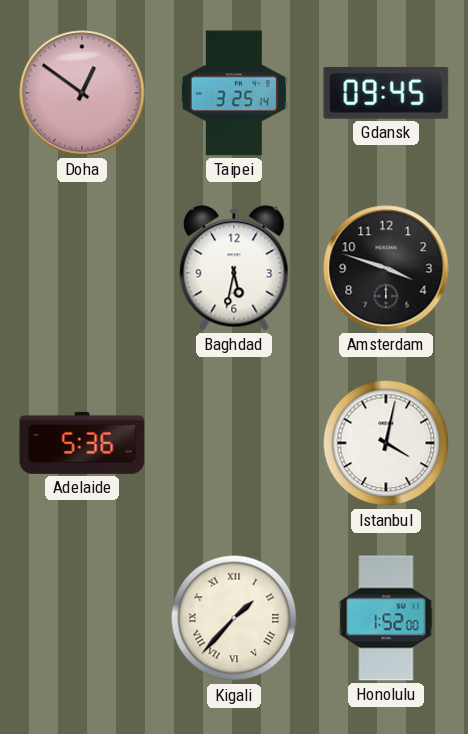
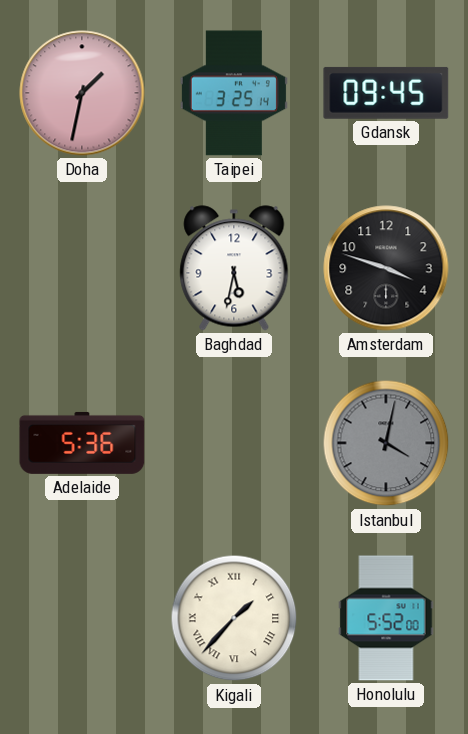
Doha: 12:51 -> 1:32
Istanbul dial: white -> grey
Honolulu: 1:52 -> 5:52
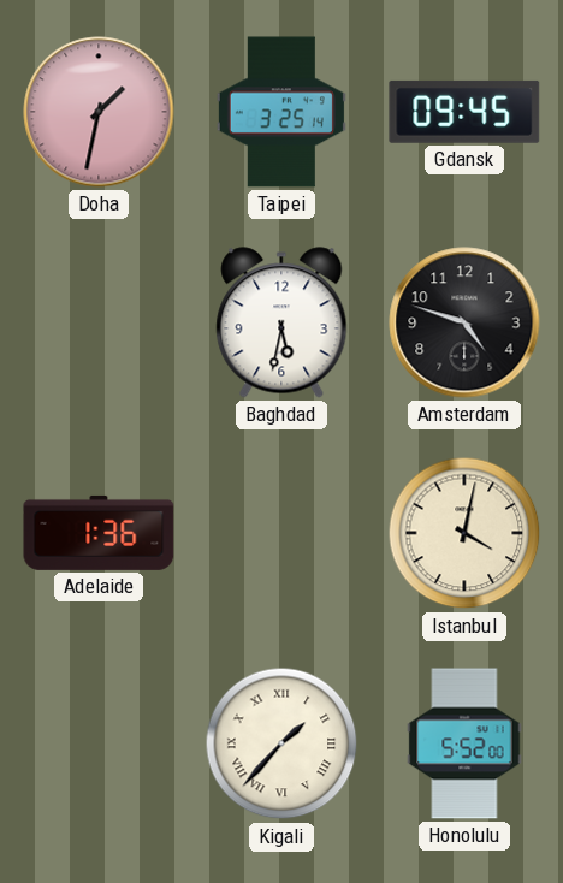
Amsterdam: 3:48 -> 4:48
Adelaide: 5:36 -> 1:36
Istanbul dial: grey -> cream
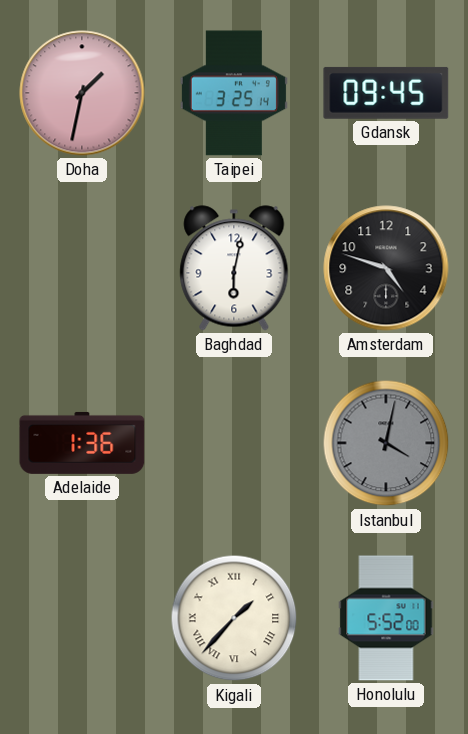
Baghdad: 5:32 -> 6:02
Istanbul dial: cream -> grey
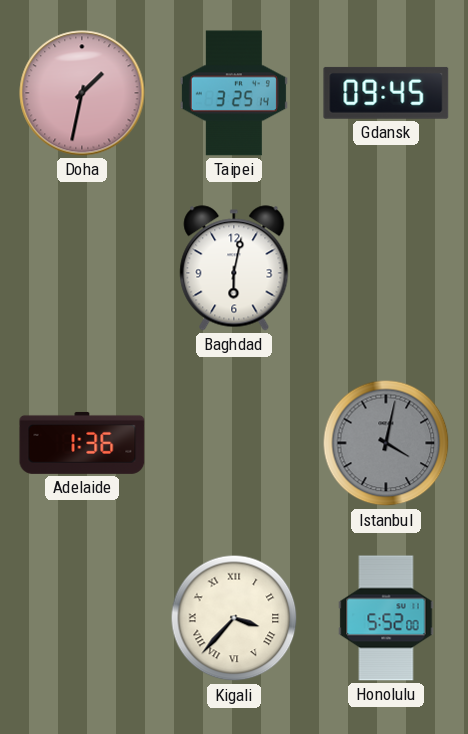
Amsterdam: 4:48 -> none
Kigali: 1:37 -> 3:37
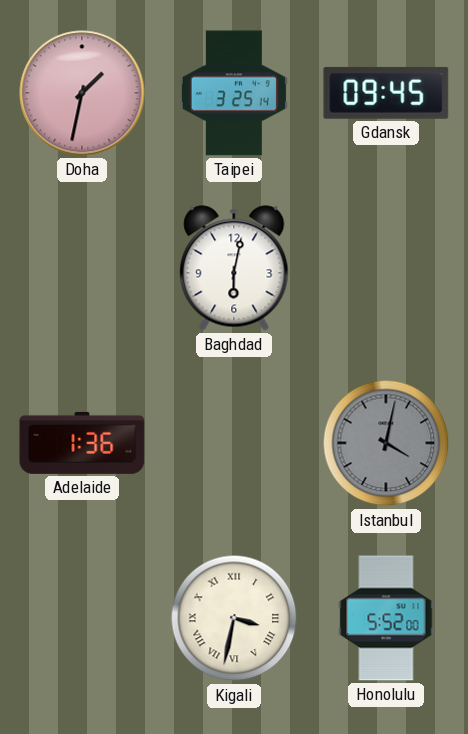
Kigali: 3:37 -> 3:32
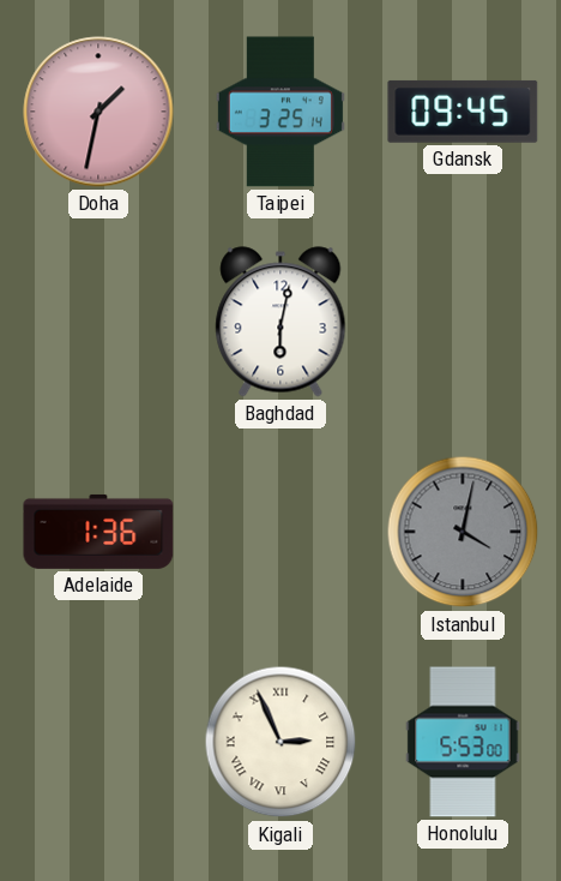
Kigali: 3:32 -> 2:56
Honolulu: 5:52 -> 5:53
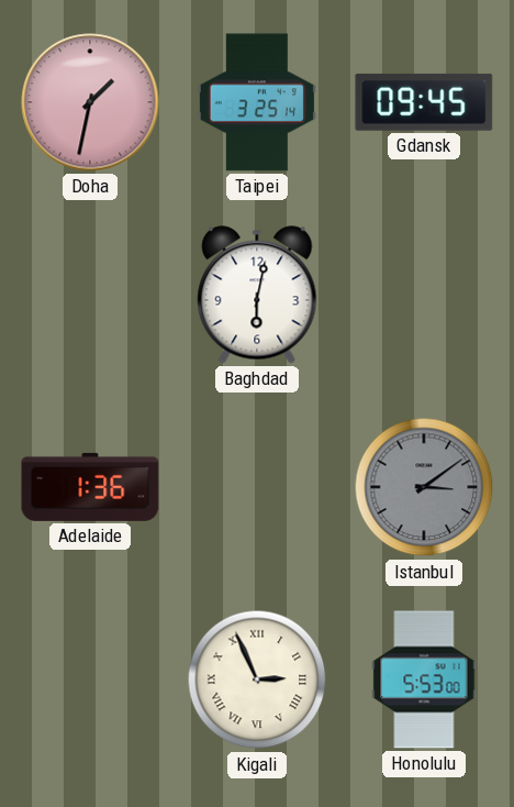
Istanbul: 4:02 -> 3:09
